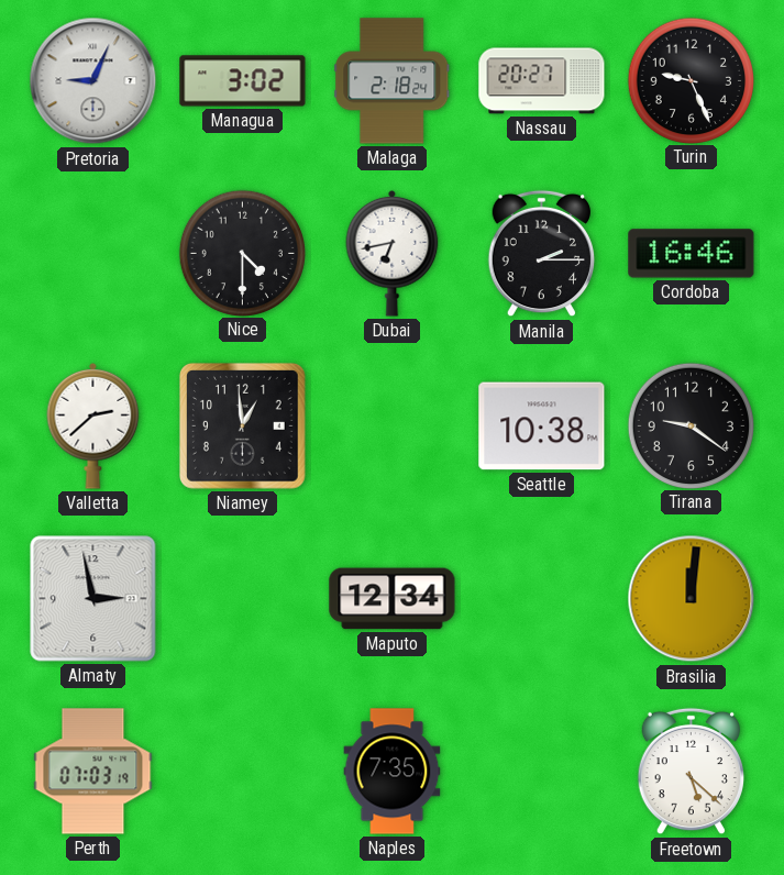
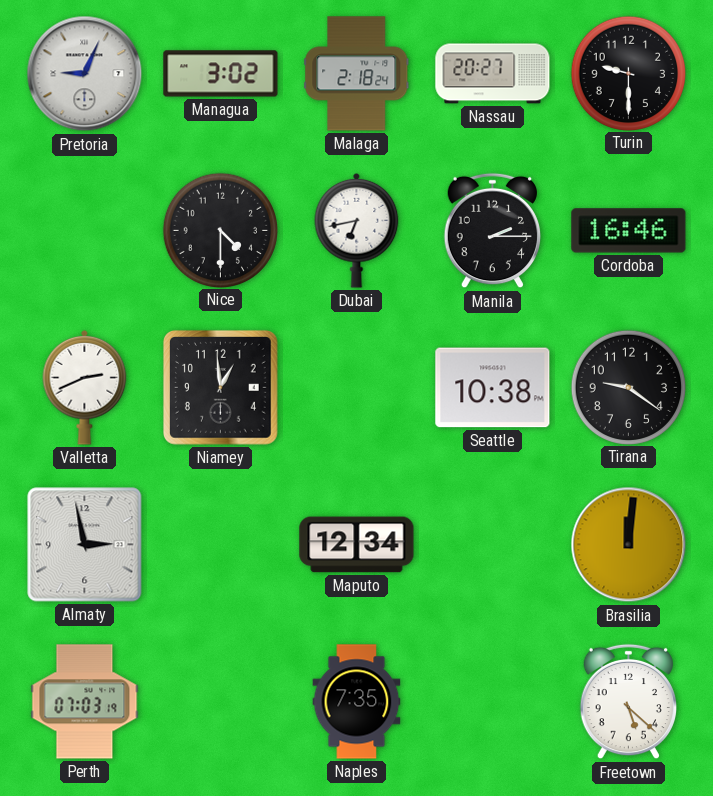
Turin: 9:26 -> 9:30
Valletta: 2:38 -> 2:41
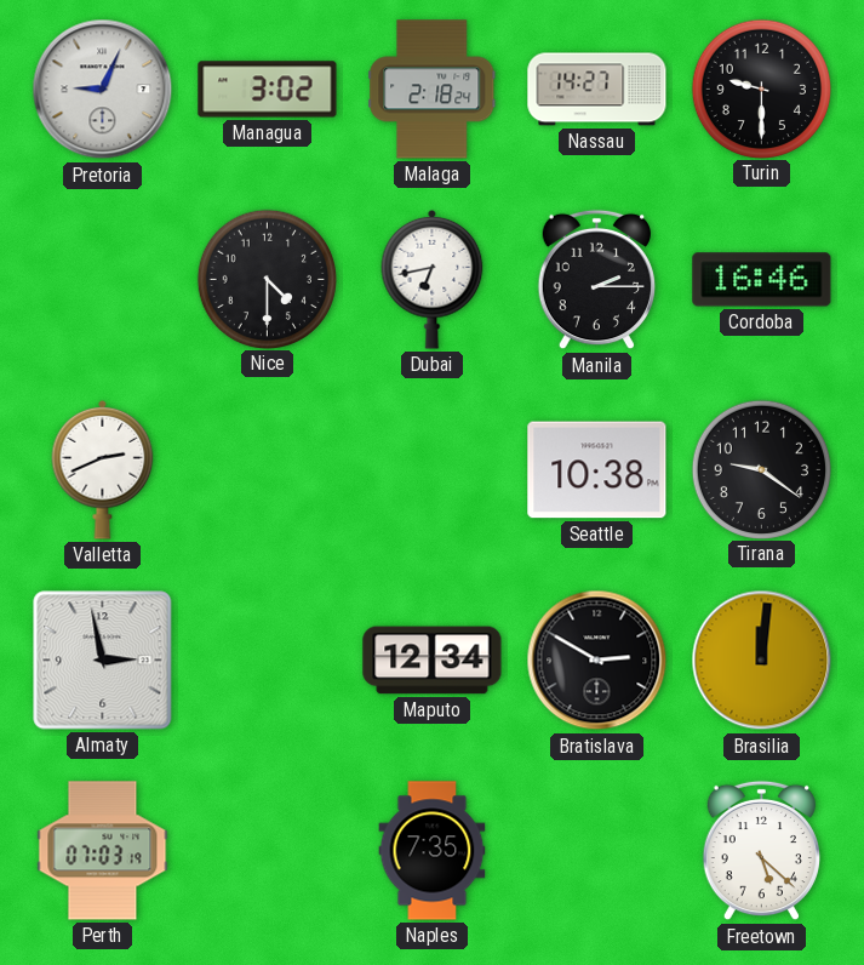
Nassau: 20:27 -> 14:27
Niamey: 12:59 -> none
Bratislava: none -> 2:50
